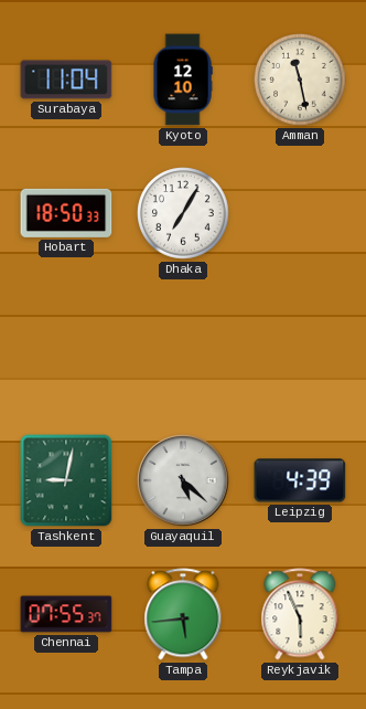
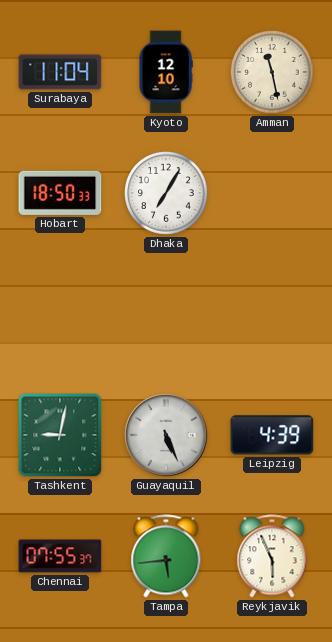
Guayaquil: 5:22 -> 5:26
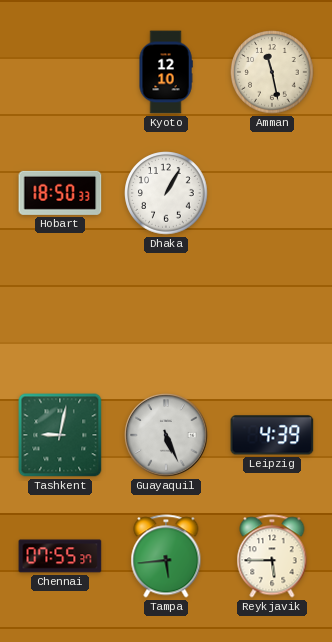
Surabaya: 11:04 -> none
Dhaka: 7:05 -> 1:05
Reykjavik: 5:56 -> 5:45
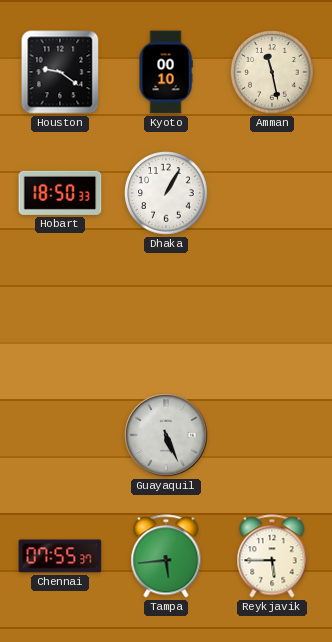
Houston: none -> 9:21
Kyoto: 12:10 -> 00:10
Tashkent: 9:02 -> none
Leipzig: 4:39 -> none
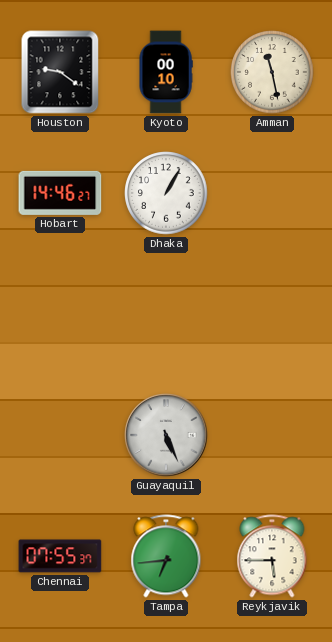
Hobart: 18:50 -> 14:46
Tampa: 5:44 -> 6:44
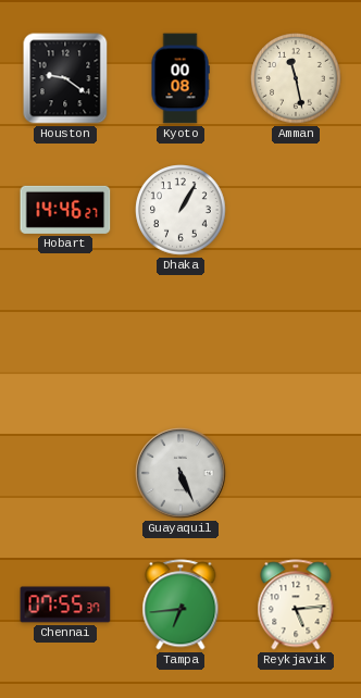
Kyoto: 00:10 -> 00:08
Reykjavik: 5:45 -> 5:14
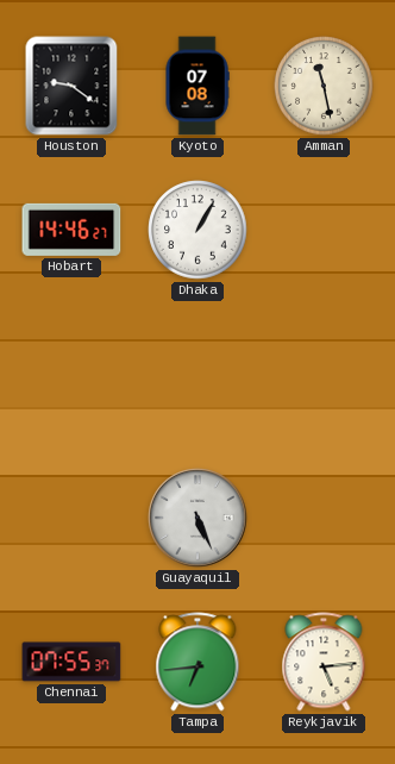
Kyoto: 00:08 -> 07:08
